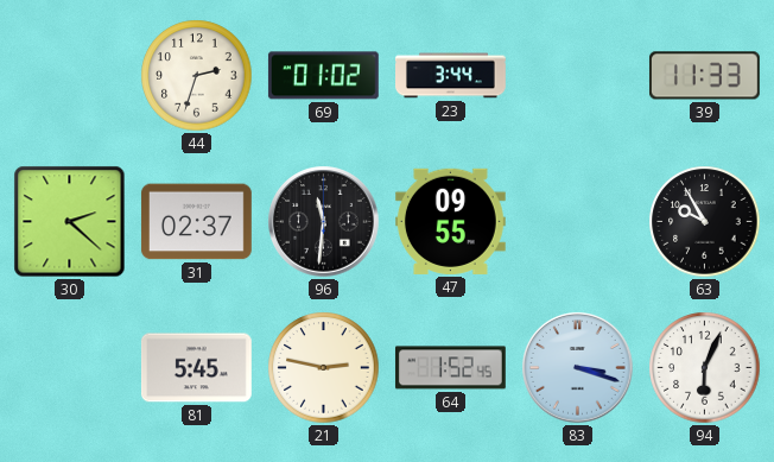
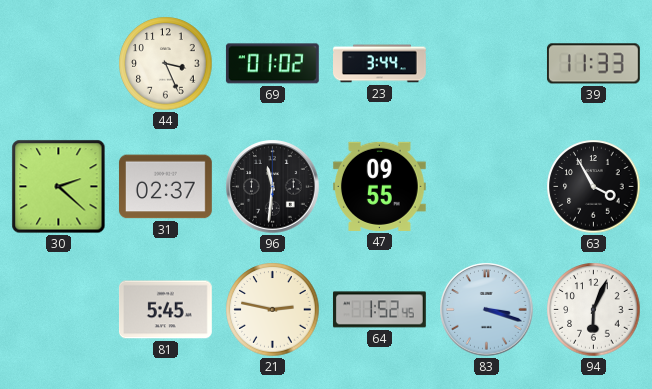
44: 2:33 -> 3:26
63: 9:55 -> 3:55
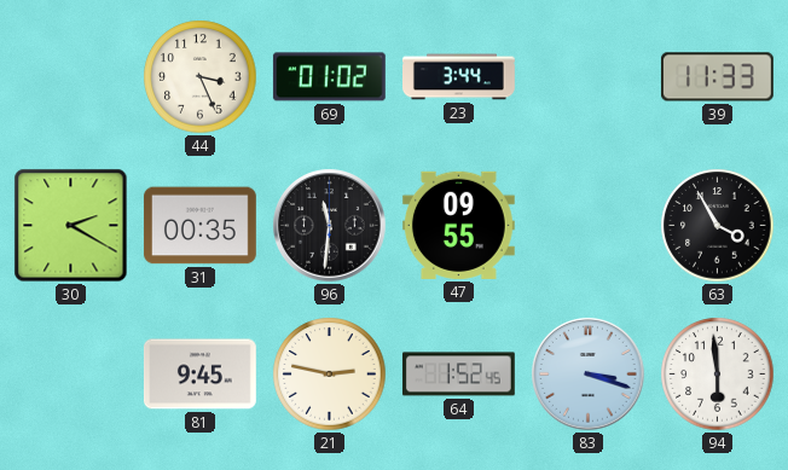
30: 2:22 -> 2:20
31: 02:37 -> 00:35
81: 5:45 -> 9:45
94: 6:04 -> 5:59
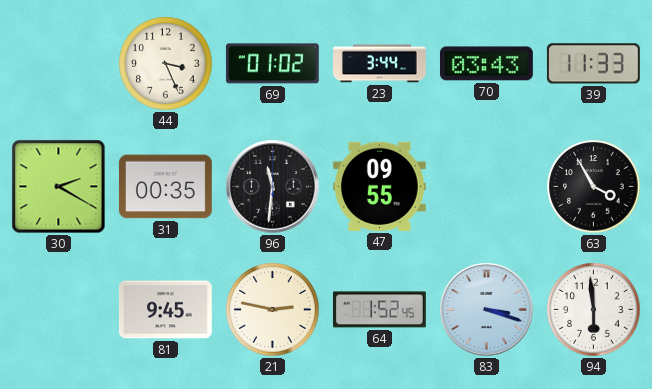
70: none -> 03:43
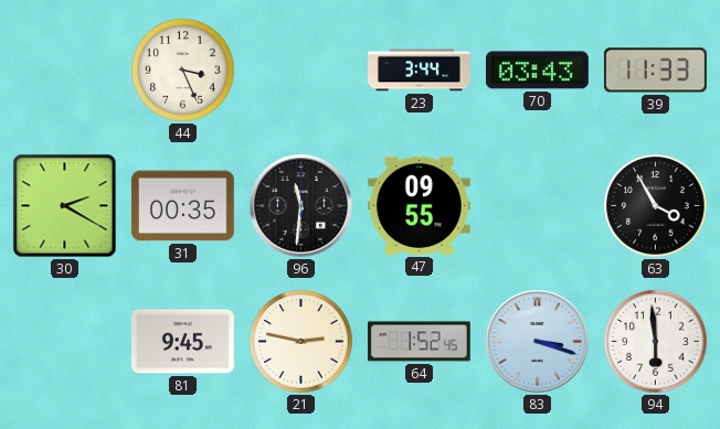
69: 01:02 -> none
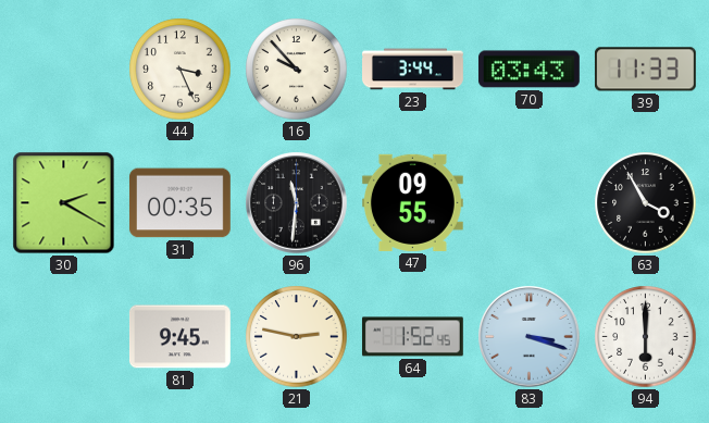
16: none -> 9:53
94: 5:59 -> 6:00
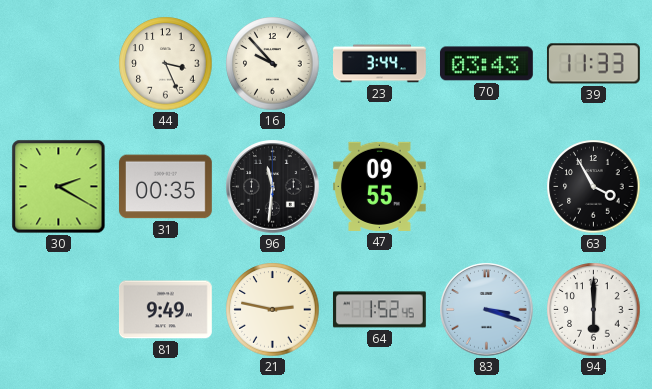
81: 9:45 -> 9:49
